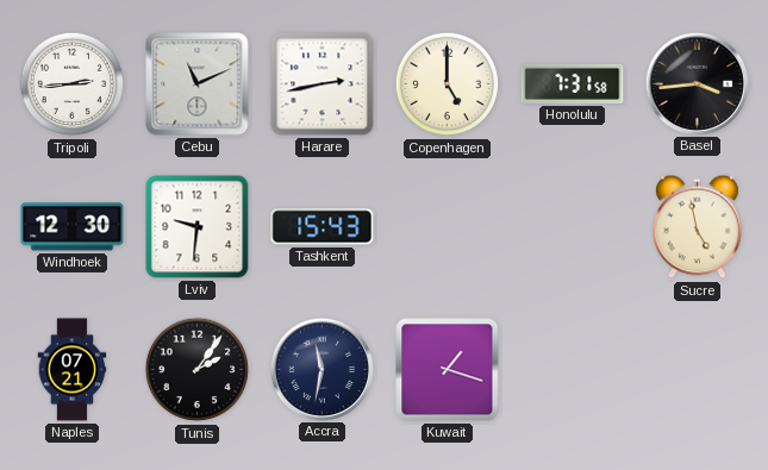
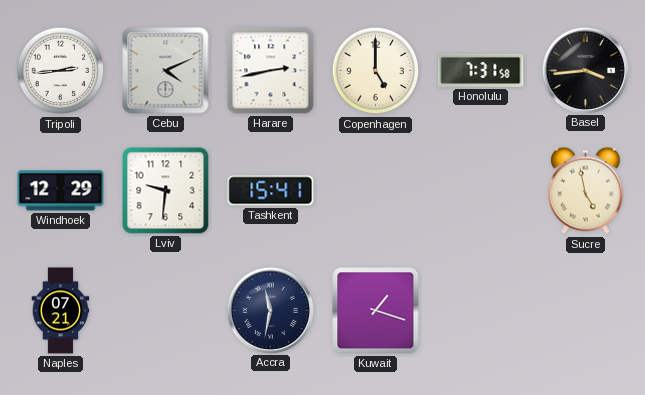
Cebu: 11:11 -> 4:11
Windhoek: 12:30 -> 12:29
Tashkent: 15:43 -> 15:41
Tunis: 2:06 -> none
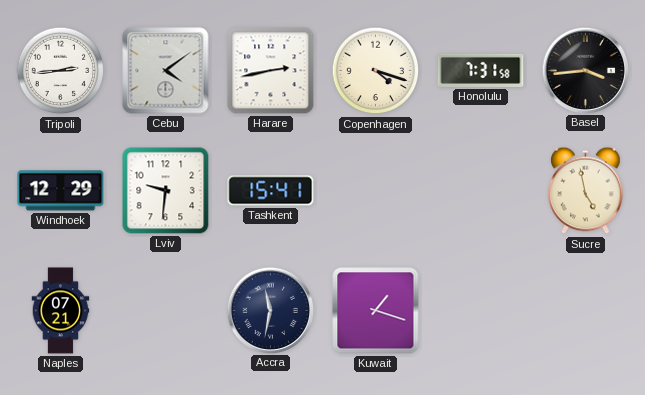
Cebu: 4:11 -> 4:09
Copenhagen: 5:00 -> 4:18
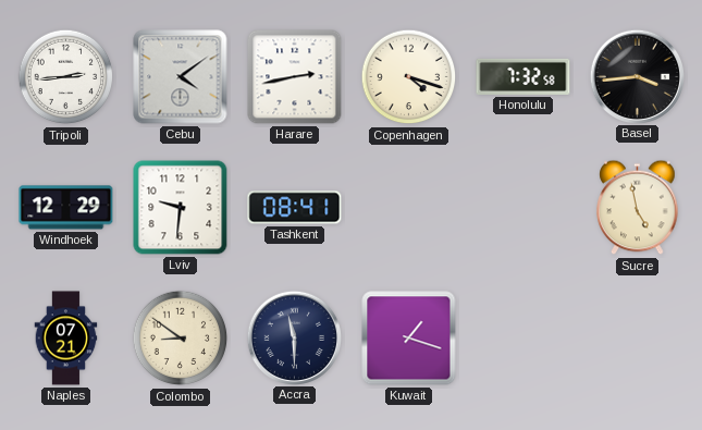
Honolulu: 7:31 -> 7:32
Tashkent: 15:41 -> 08:41
Colombo: none -> 8:51
Accra: 11:32 -> 11:30
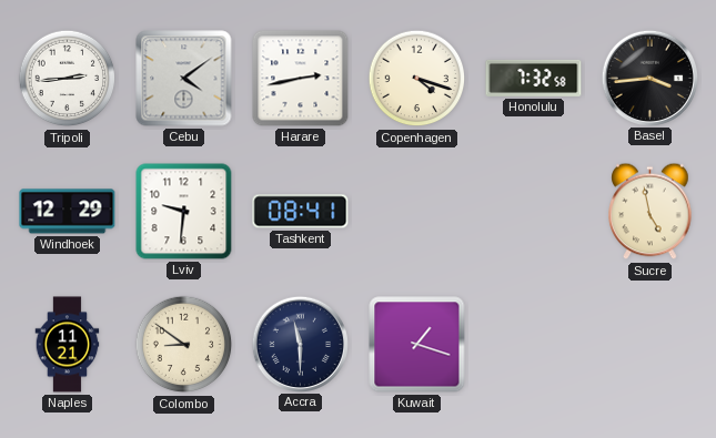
Naples: 07:21 -> 11:21
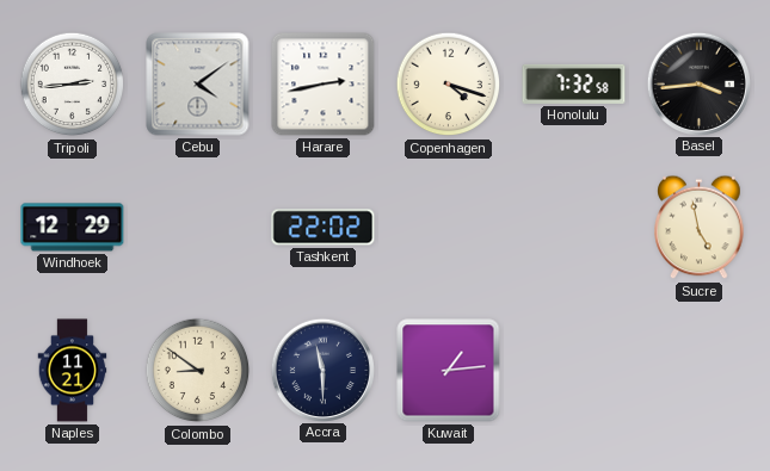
Lviv: 9:31 -> none
Tashkent: 08:41 -> 22:02
Kuwait: 1:18 -> 1:14
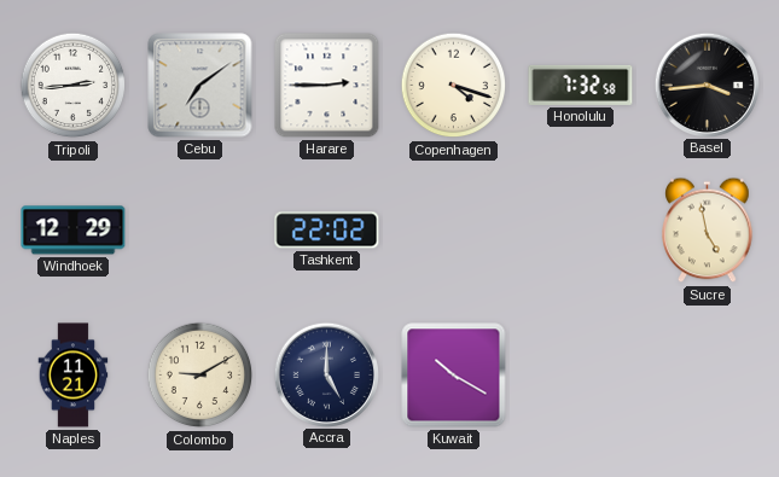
Cebu: 4:09 -> 7:09
Harare: 2:43 -> 2:45
Colombo: 8:51 -> 9:10
Accra: 11:30 -> 5:00
Kuwait: 1:14 -> 10:20
